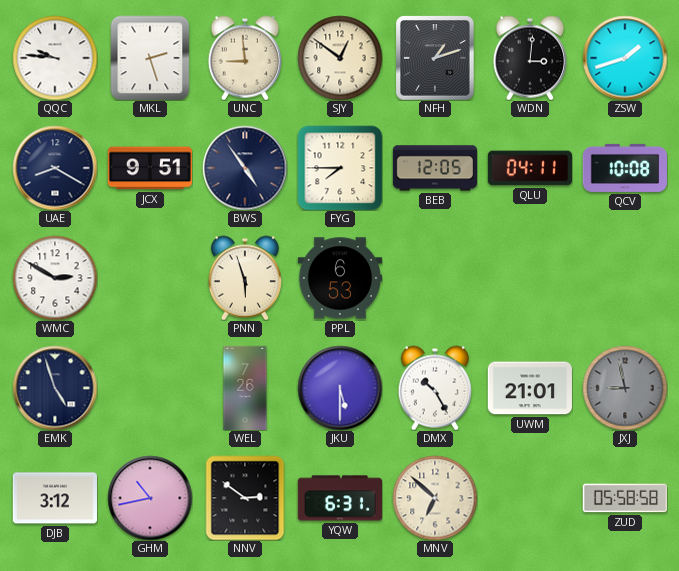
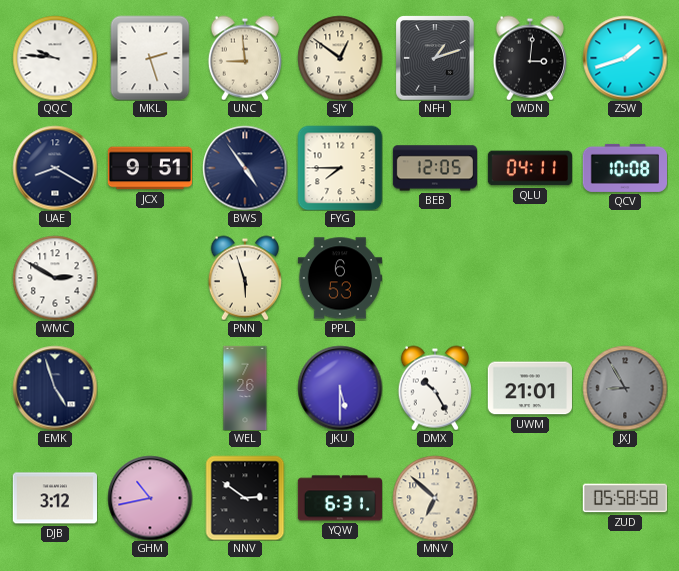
JXJ: 8:58 -> 8:55
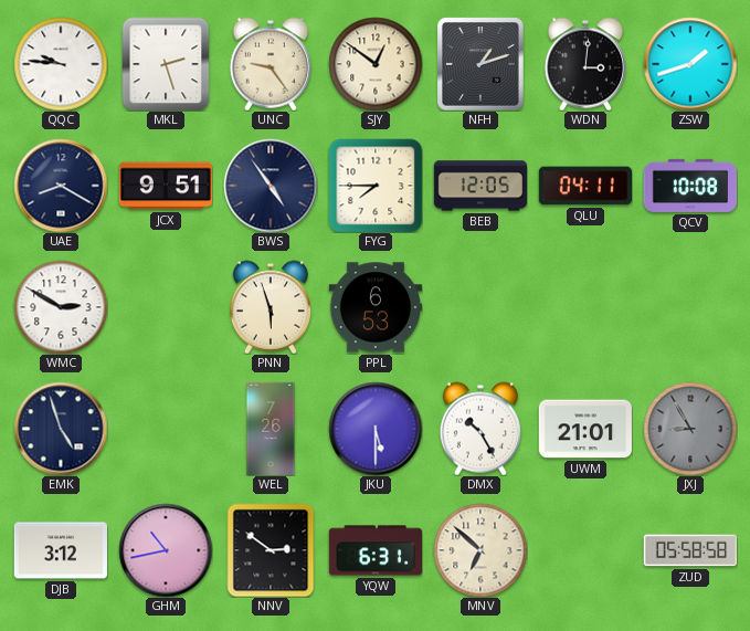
UNC: 8:59 -> 9:24
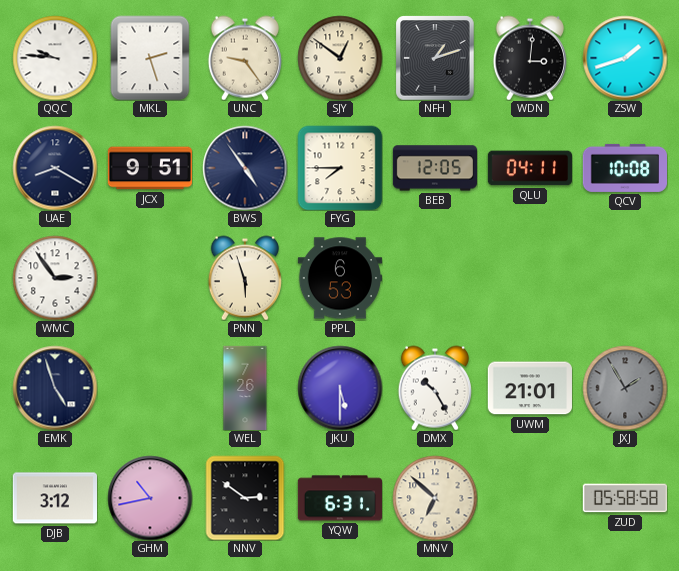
WMC: 2:50 -> 2:54
JXJ: 8:55 -> 1:55
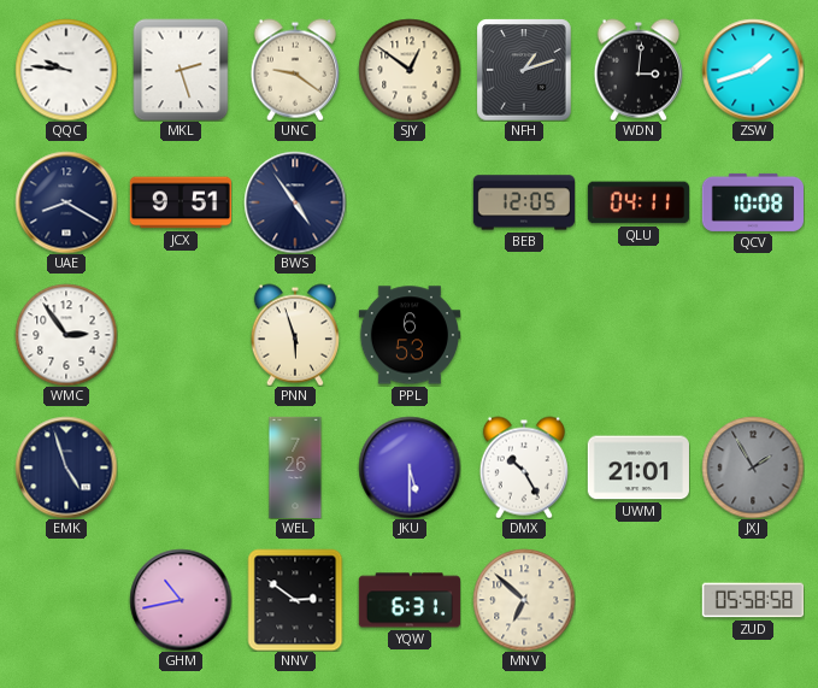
UNC: 9:24 -> 9:21
FYG: 7:45 -> none
DJB: 3:12 -> none
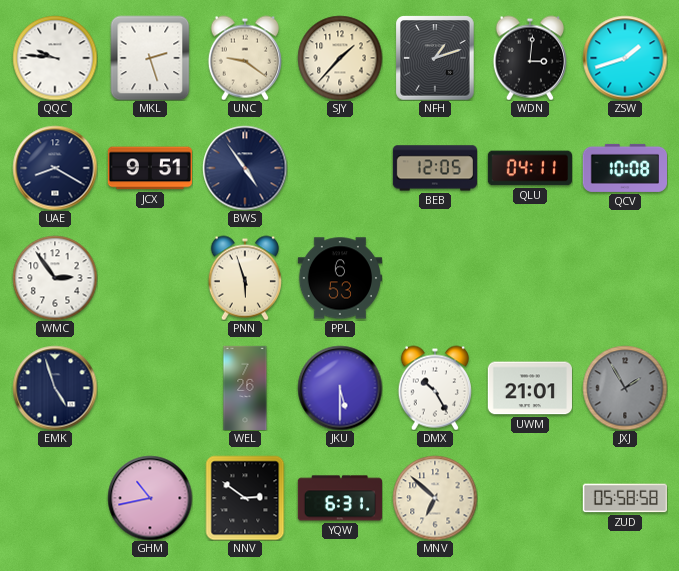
SJY: 12:51 -> 1:37
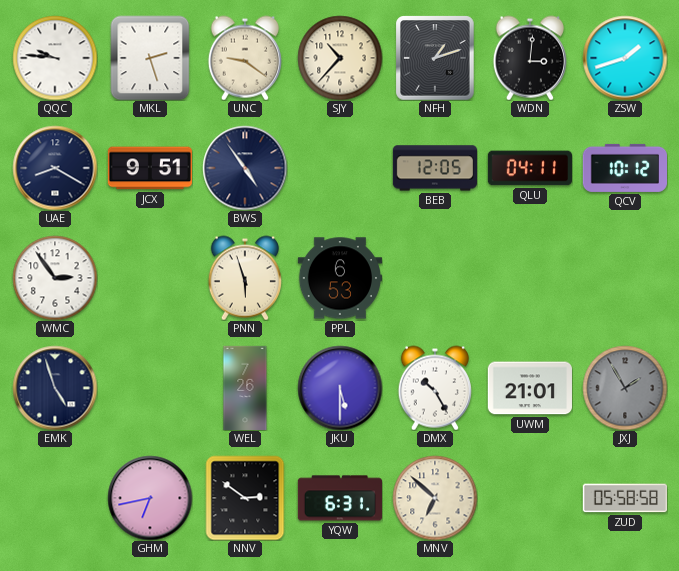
SJY: 1:37 -> 10:37
QCV: 10:08 -> 10:12
GHM: 10:43 -> 6:43
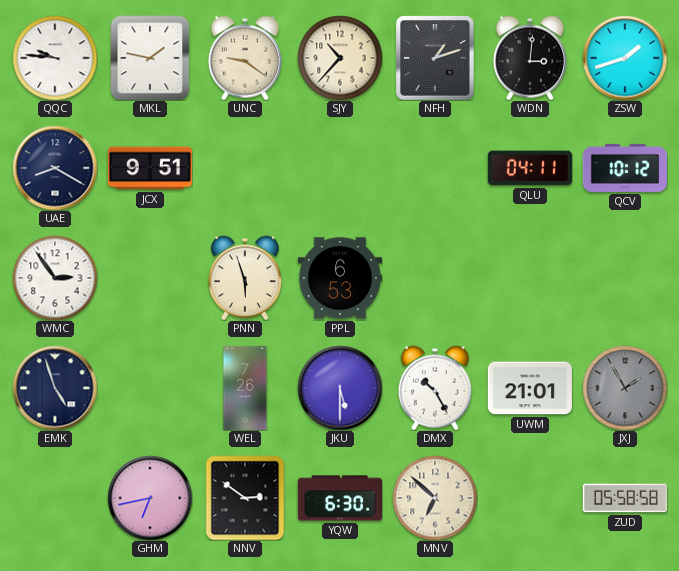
MKL: 2:27 -> 1:47
BWS: 4:54 -> none
BEB: 12:05 -> none
YQW: 6:31 -> 6:30
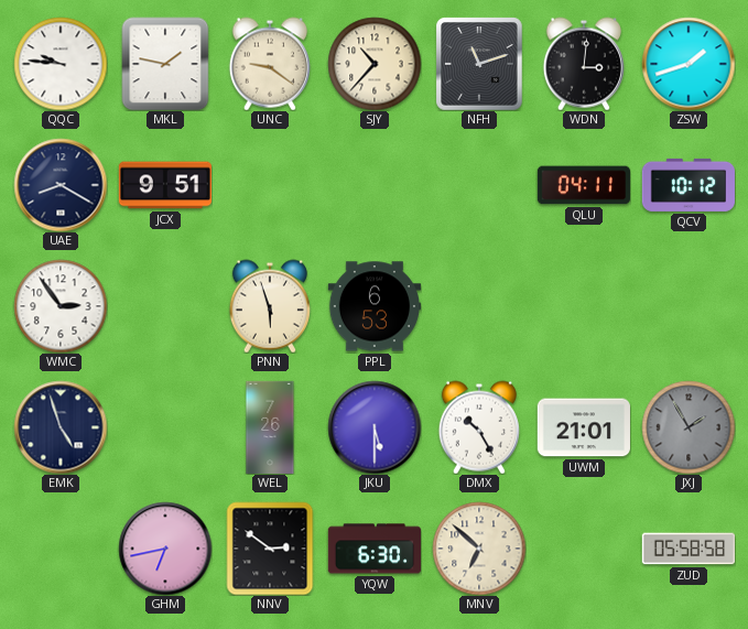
NFH: 1:12 -> 11:12
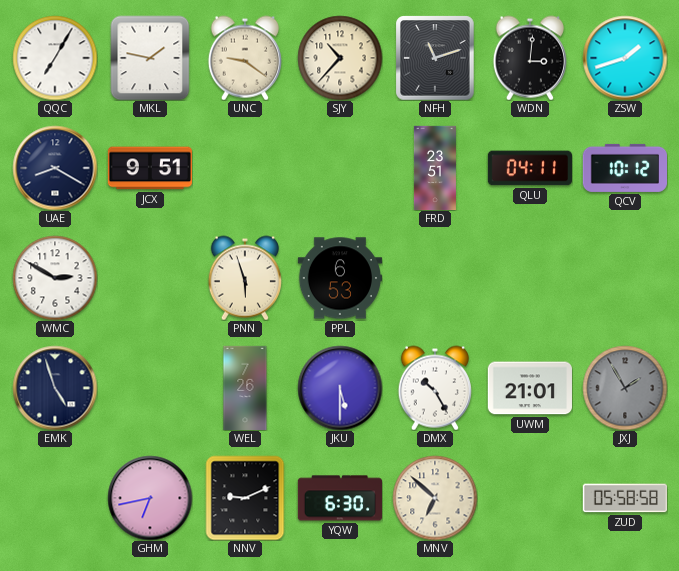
QQC: 9:46 -> 7:05
FRD: none -> 23:51
WMC: 2:54 -> 2:50
NNV: 2:51 -> 9:11
